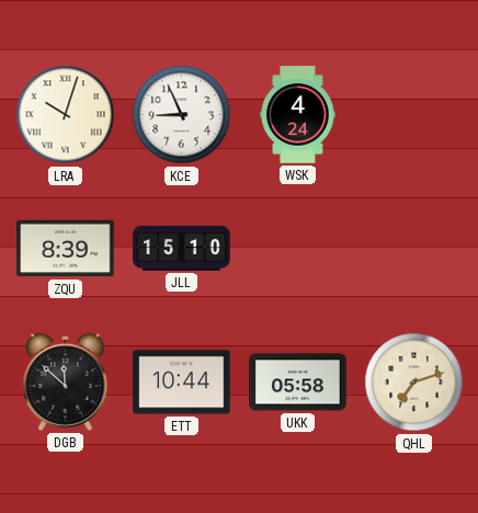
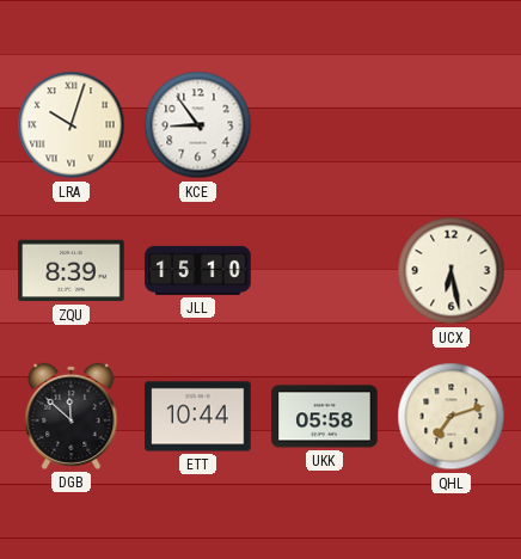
KCE: 8:56 -> 8:54
WSK: 4:24 -> none
UCX: none -> 6:28
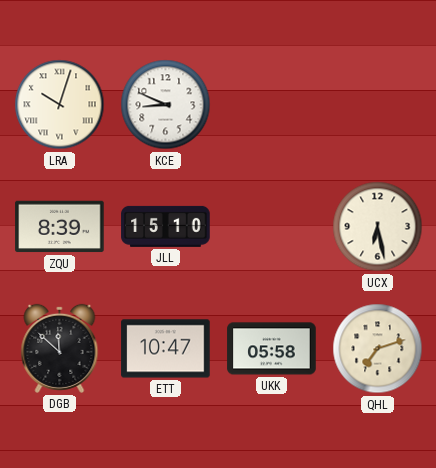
KCE: 8:54 -> 8:49
ETT: 10:44 -> 10:47
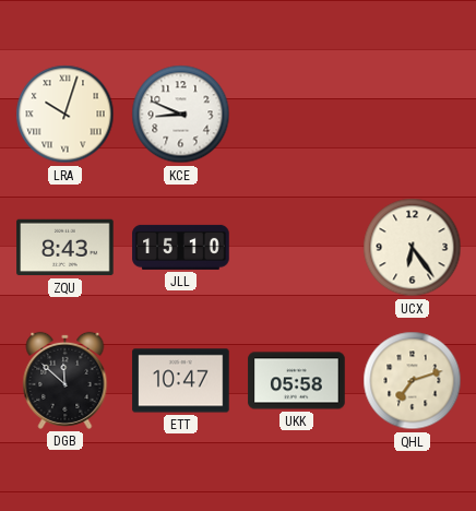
ZQU: 8:39 -> 8:43
UCX: 6:28 -> 6:24
